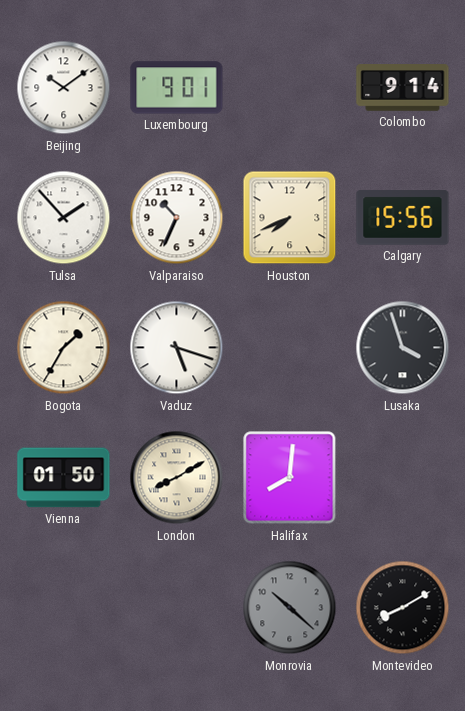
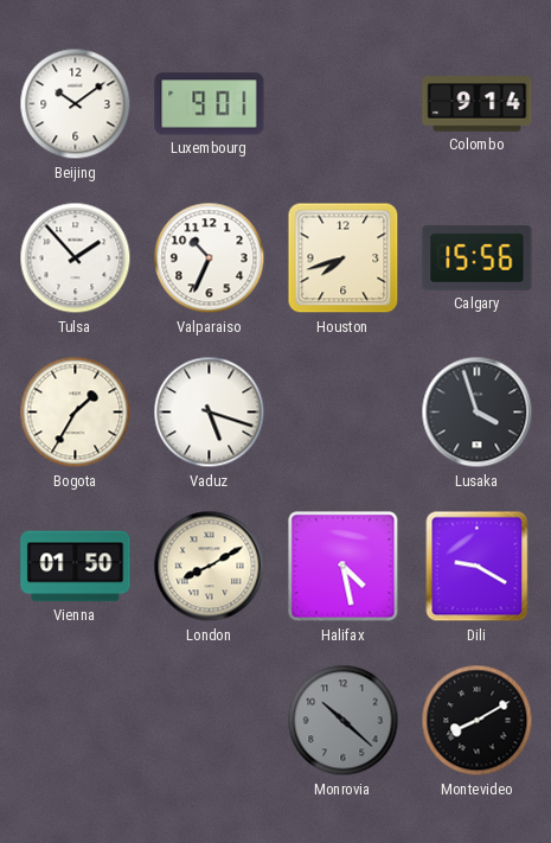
Houston: 7:41 -> 7:42
Halifax: 8:01 -> 4:28
Dili: none -> 9:20
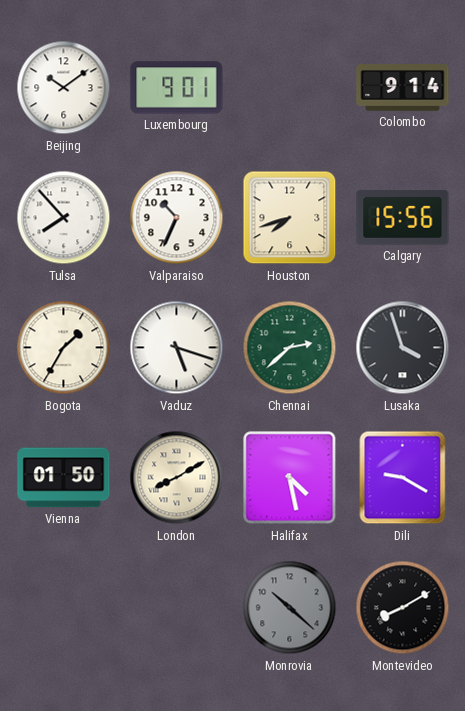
Tulsa: 1:53 -> 7:53
Chennai: none -> 2:38
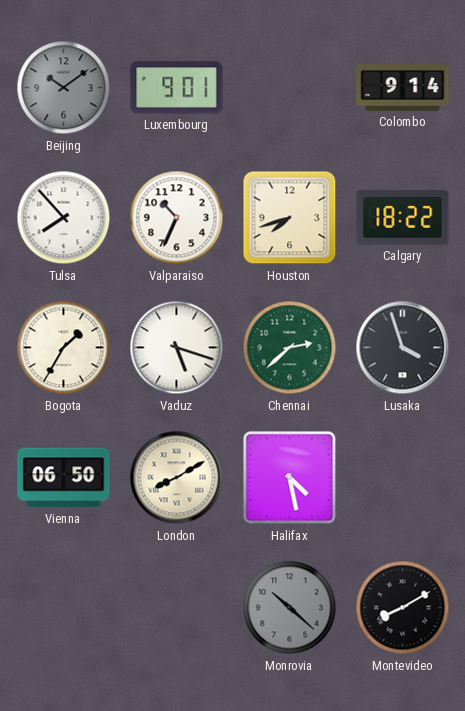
Beijing dial: white -> grey
Calgary: 15:56 -> 18:22
Vienna: 01:50 -> 06:50
Dili: 9:20 -> none
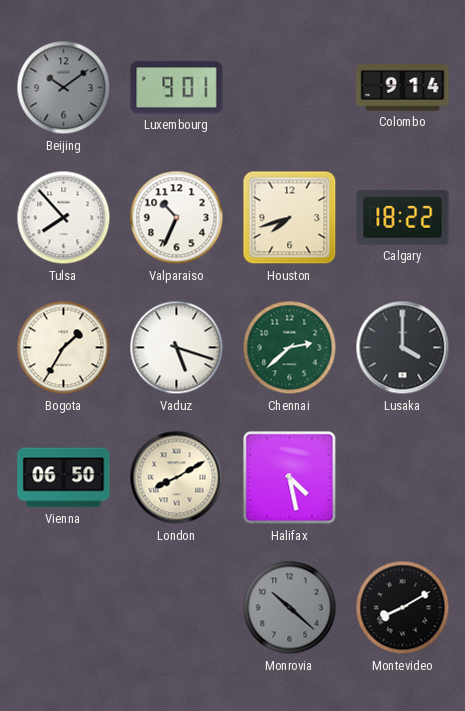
Lusaka: 3:57 -> 4:00
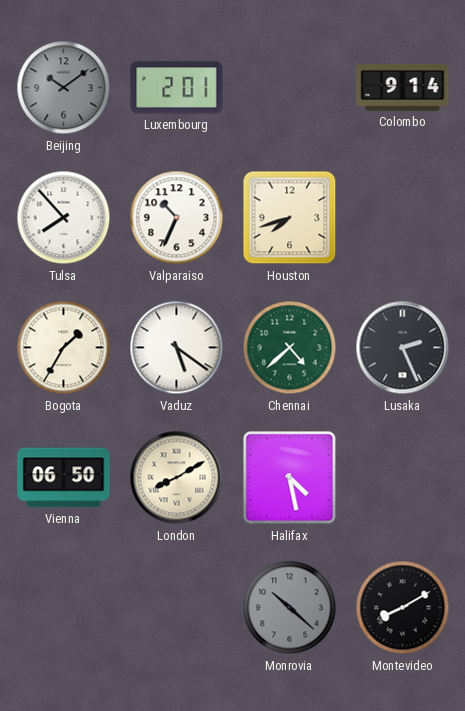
Luxembourg: 9:01 -> 2:01
Calgary: 18:22 -> none
Vaduz: 5:18 -> 5:21
Chennai: 2:38 -> 4:38
Lusaka: 4:00 -> 2:26
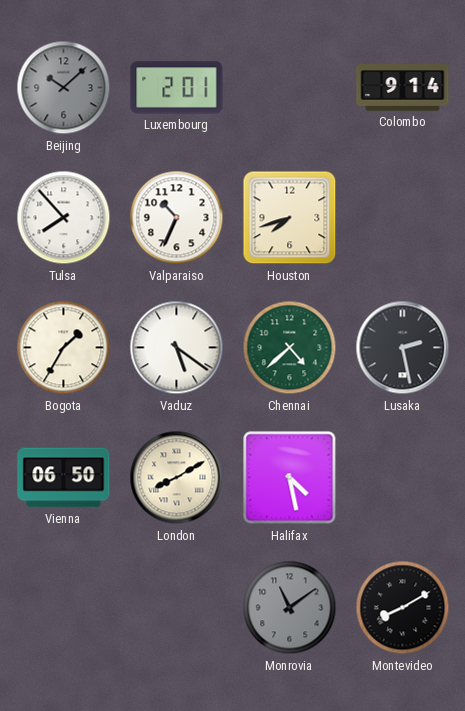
Beijing: 10:09 -> 10:08
Lusaka: 2:26 -> 2:28
Monrovia: 10:22 -> 11:09
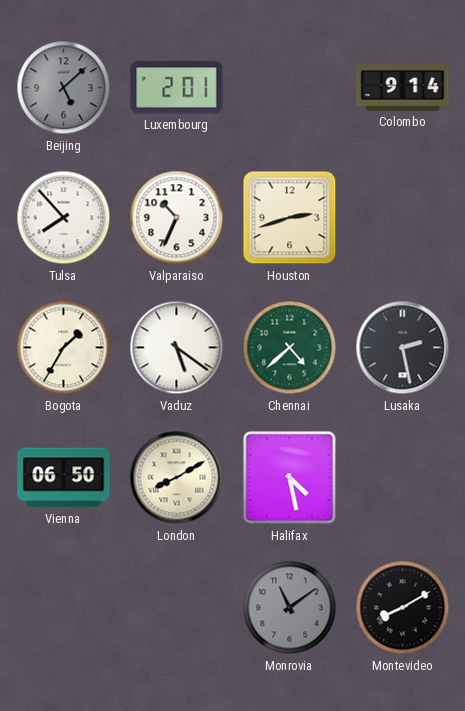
Beijing: 10:08 -> 5:08
Houston: 7:42 -> 2:42
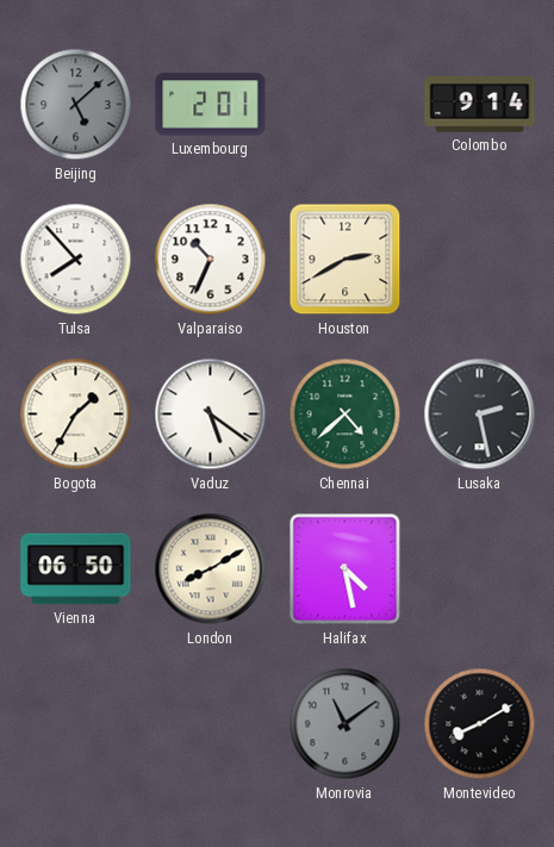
Houston: 2:42 -> 2:40
